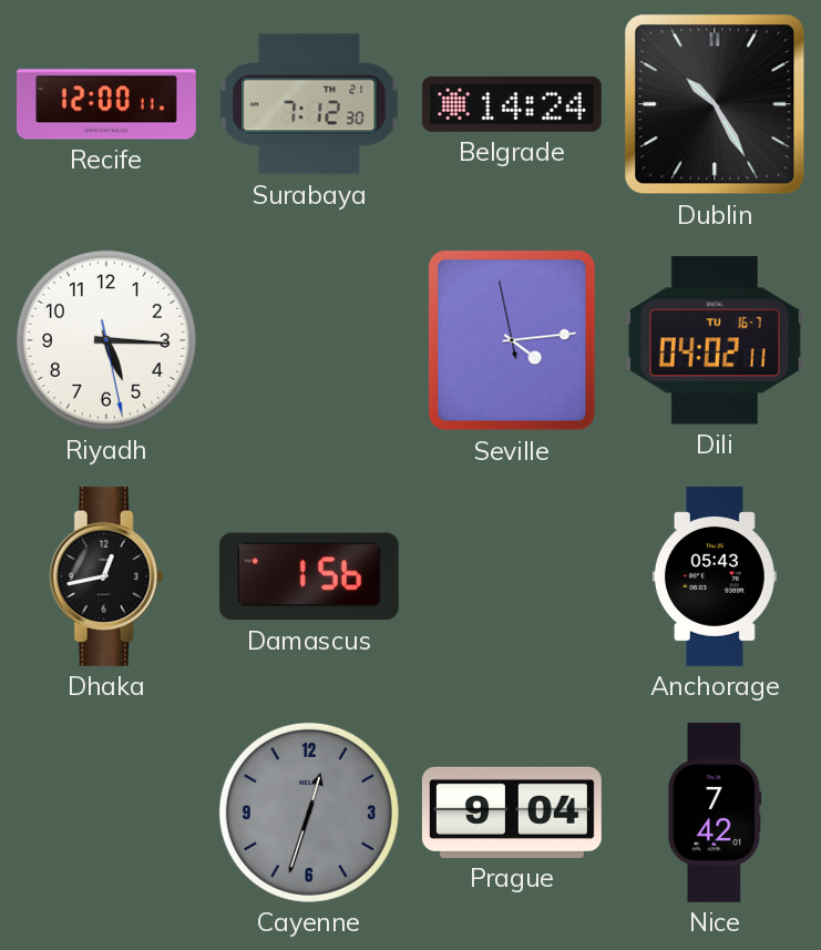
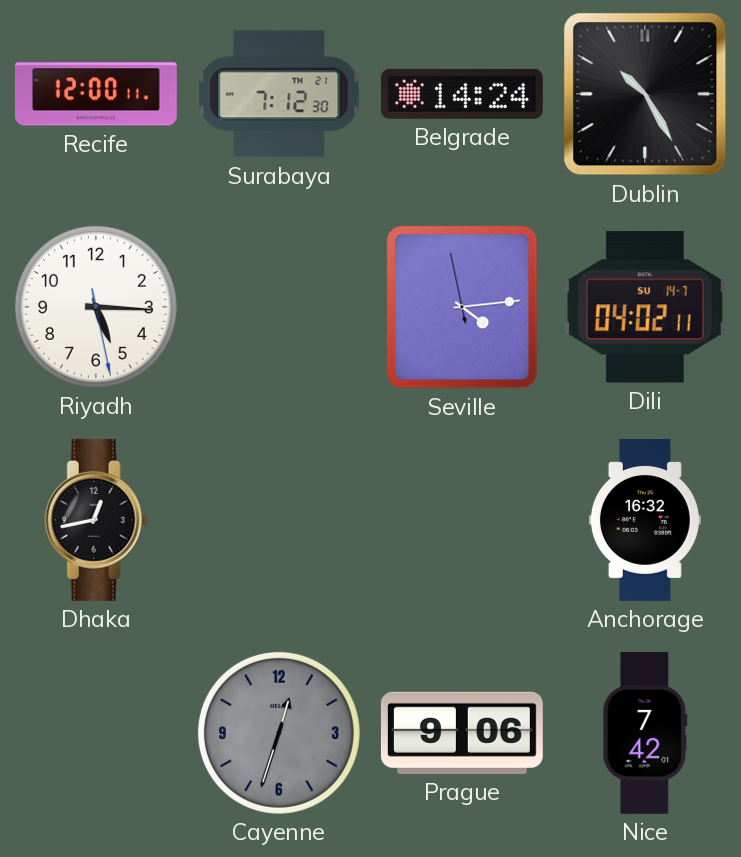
Dili date: TU 16-7 -> SU 14-7
Damascus: 1:56 -> none
Anchorage: 05:43 -> 16:32
Prague: 9:04 -> 9:06
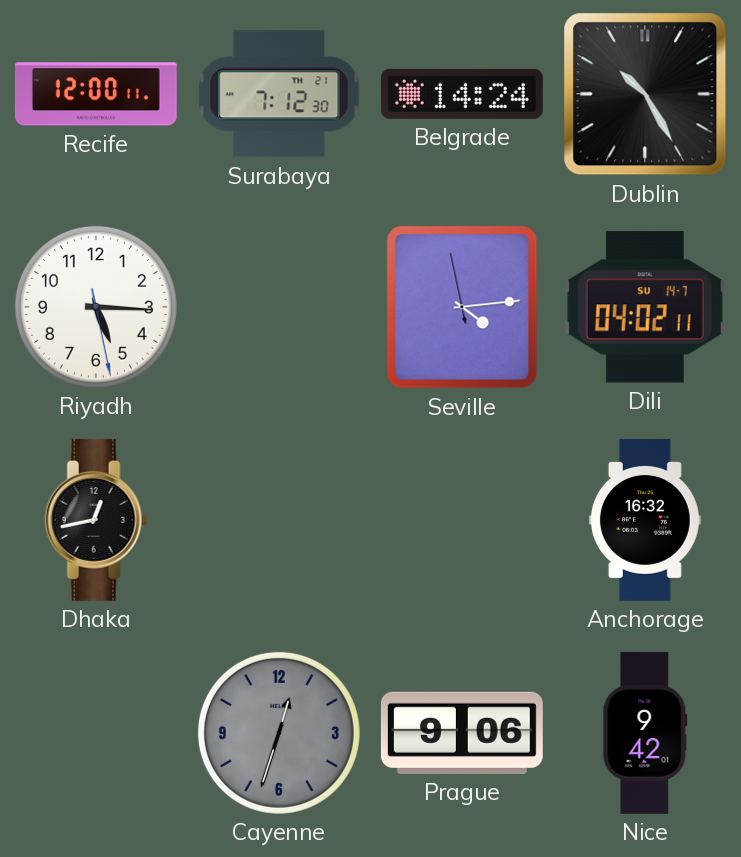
Nice: 7:42 -> 9:42
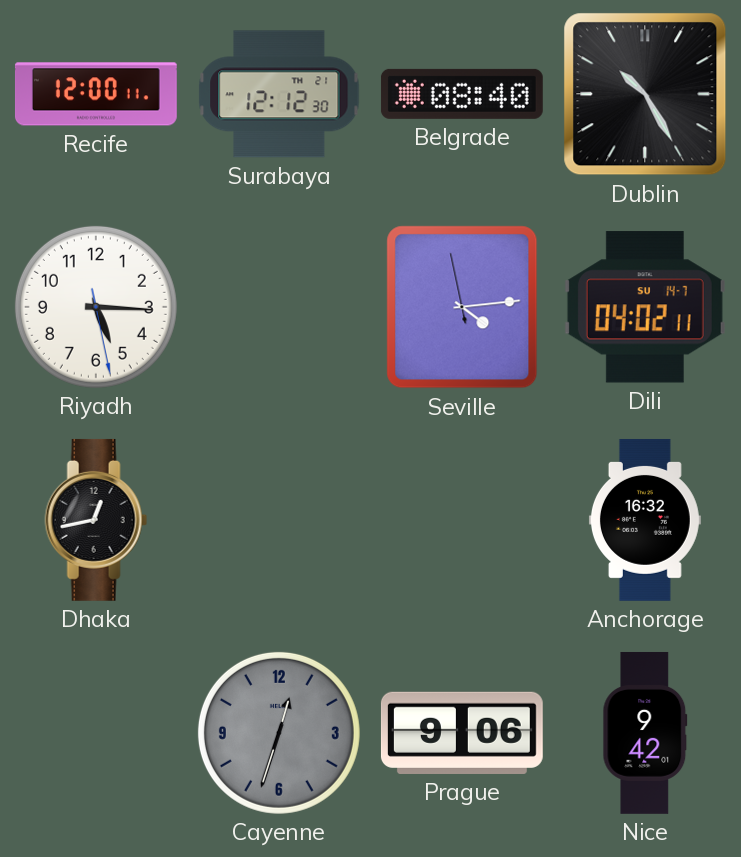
Surabaya: 7:12 -> 12:12
Belgrade: 14:24 -> 08:40
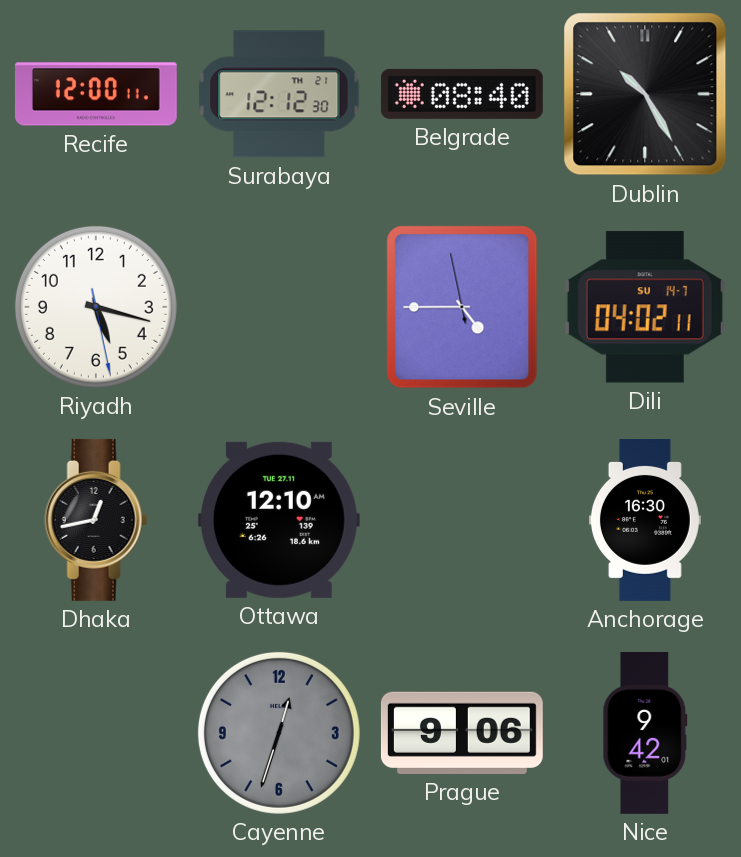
Riyadh: 5:15 -> 5:17
Seville: 4:13 -> 4:44
Ottawa: none -> 12:10
Anchorage: 16:32 -> 16:30
